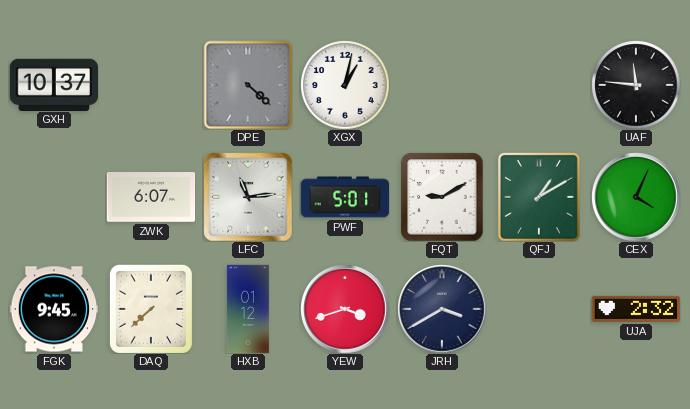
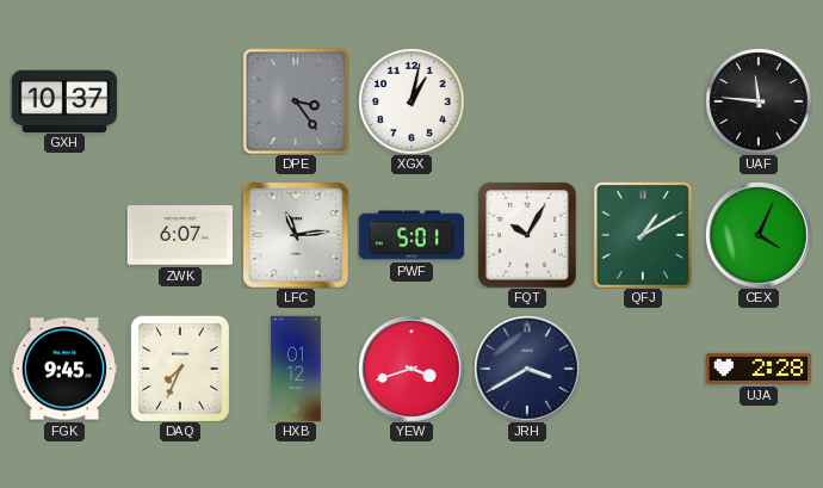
DPE: 4:22 -> 3:24
FQT: 9:10 -> 10:05
DAQ: 7:38 -> 7:34
UJA: 2:32 -> 2:28
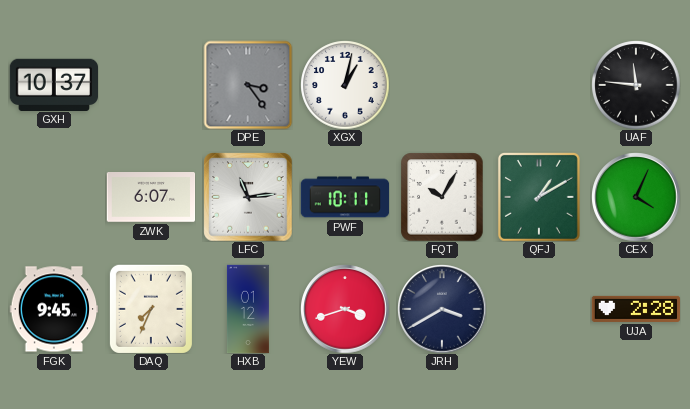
PWF: 5:01 -> 10:11
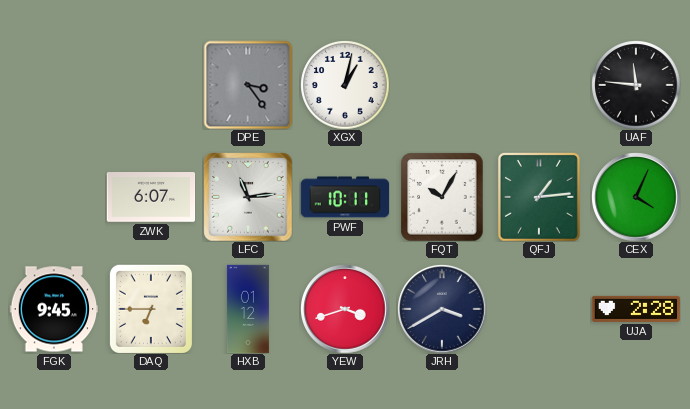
GXH: 10:37 -> none
QFJ: 1:10 -> 1:14
DAQ: 7:34 -> 6:45
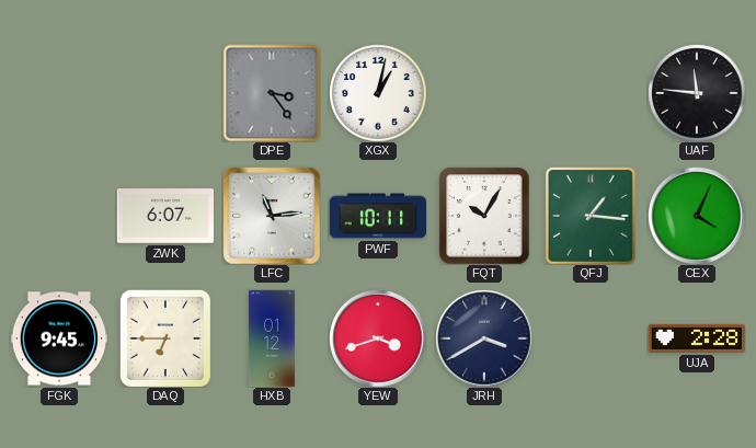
QFJ: 1:14 -> 1:16
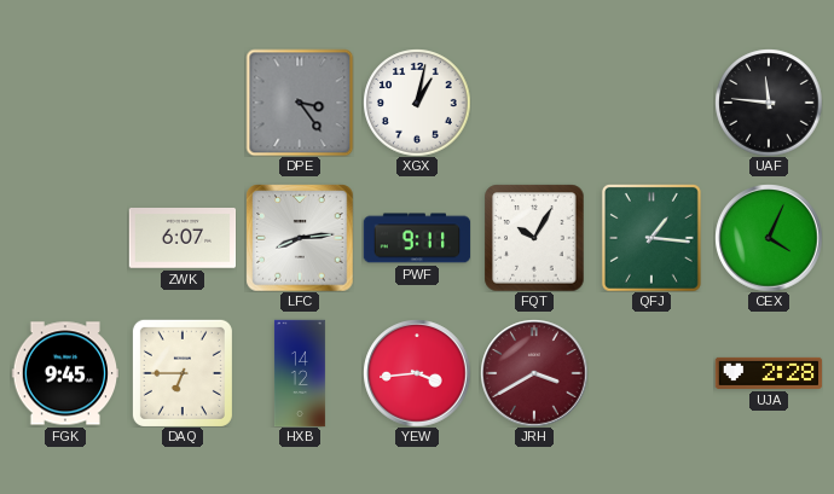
LFC: 11:14 -> 8:14
PWF: 10:11 -> 9:11
HXB: 01:12 -> 14:12
YEW: 3:42 -> 3:44
JRH dial: navy -> burgundy
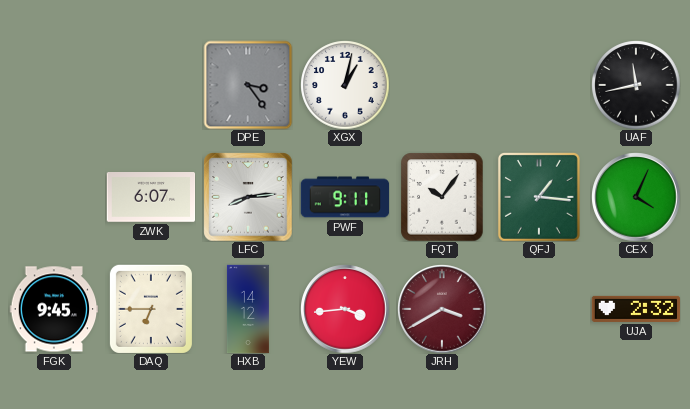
UAF: 11:46 -> 11:43
FQT: 10:05 -> 10:06
UJA: 2:28 -> 2:32
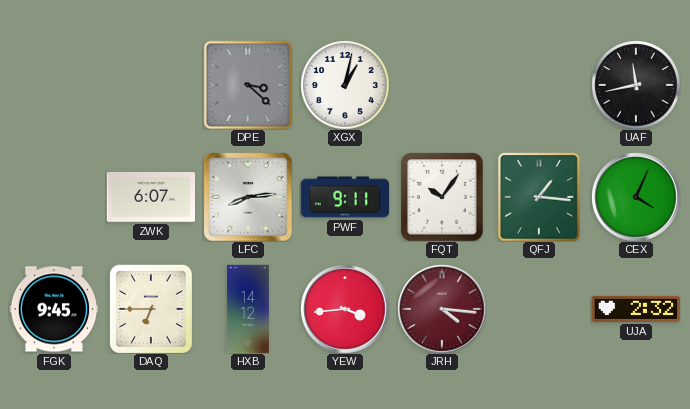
DPE: 3:24 -> 3:22
JRH: 3:40 -> 4:16
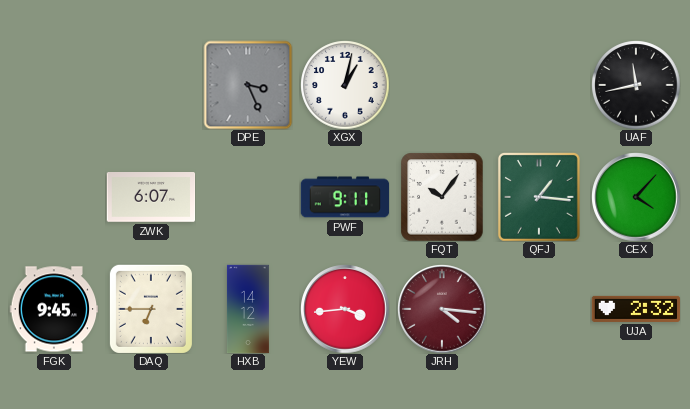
DPE: 3:22 -> 3:26
LFC: 8:14 -> none
CEX: 4:04 -> 4:07
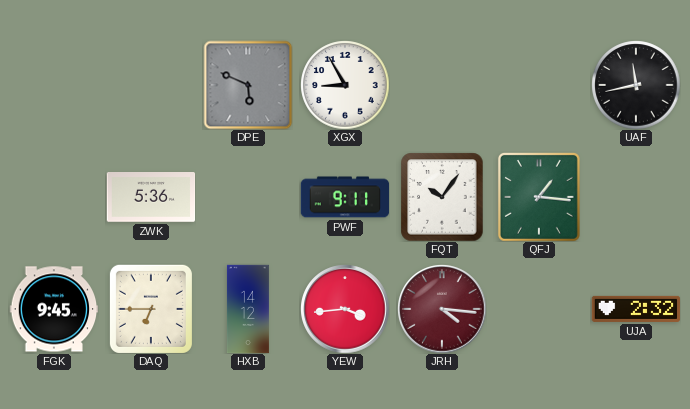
DPE: 3:26 -> 5:49
XGX: 1:02 -> 8:55
ZWK: 6:07 -> 5:36
CEX: 4:07 -> none
